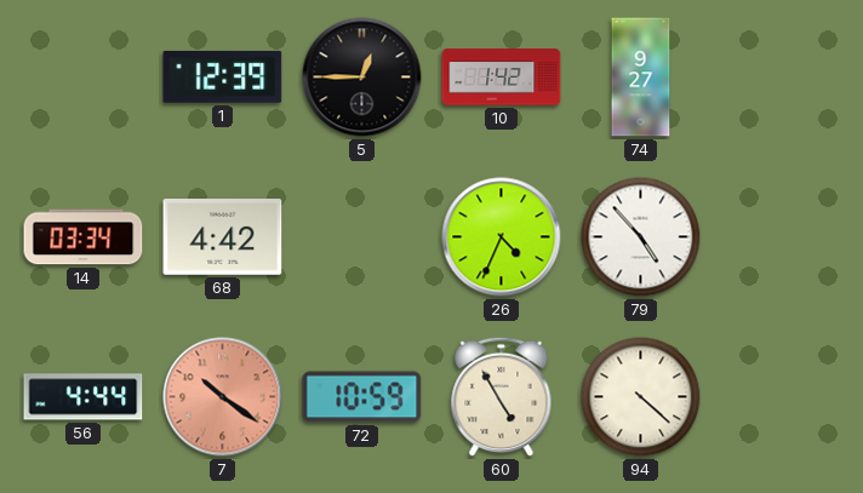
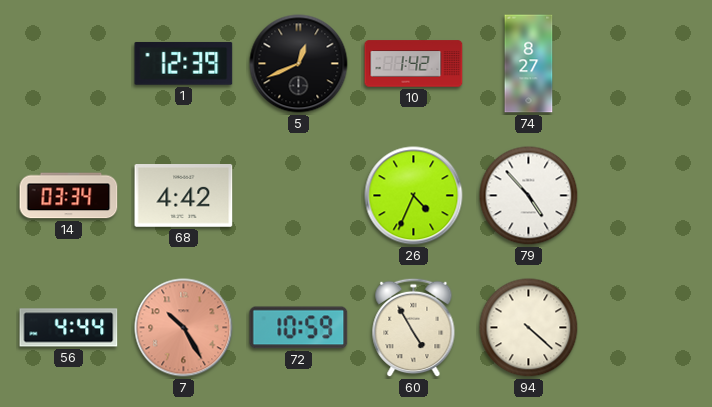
5: 12:45 -> 12:41
74: 9:27 -> 8:27
7: 10:21 -> 10:25
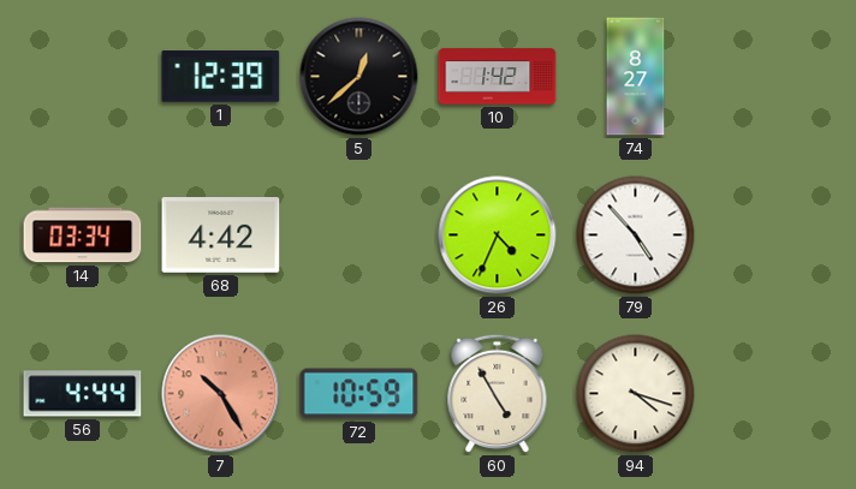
5: 12:41 -> 12:38
94: 4:22 -> 4:18
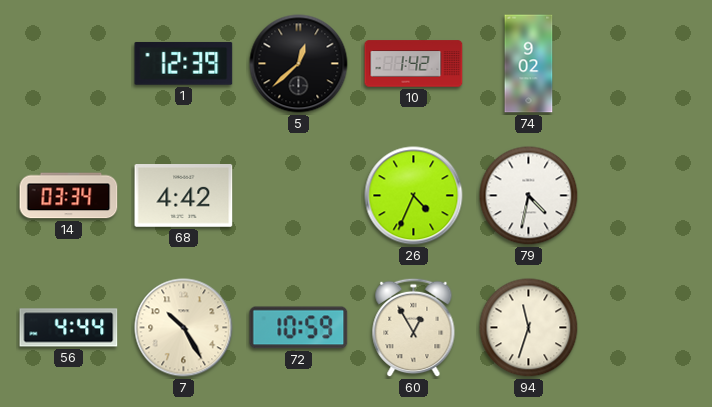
74: 8:27 -> 9:02
79: 4:53 -> 4:32
7 dial: salmon -> cream
60: 4:55 -> 12:55
94: 4:18 -> 11:33
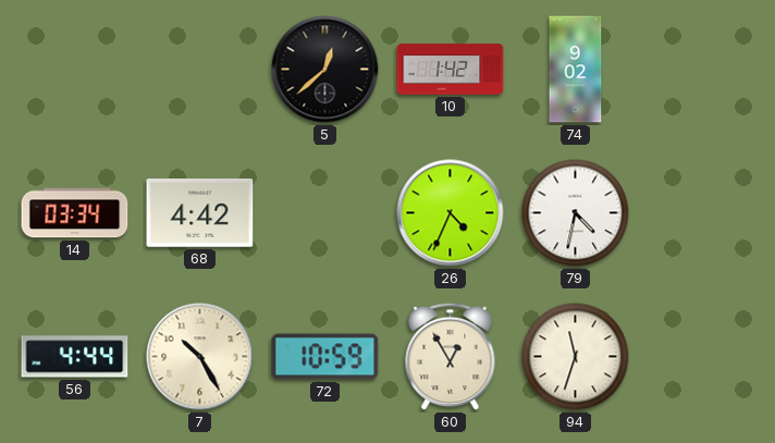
1: 12:39 -> none
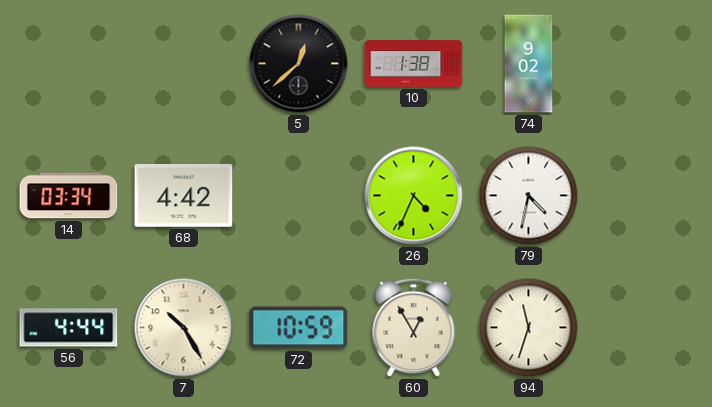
10: 1:42 -> 1:38
